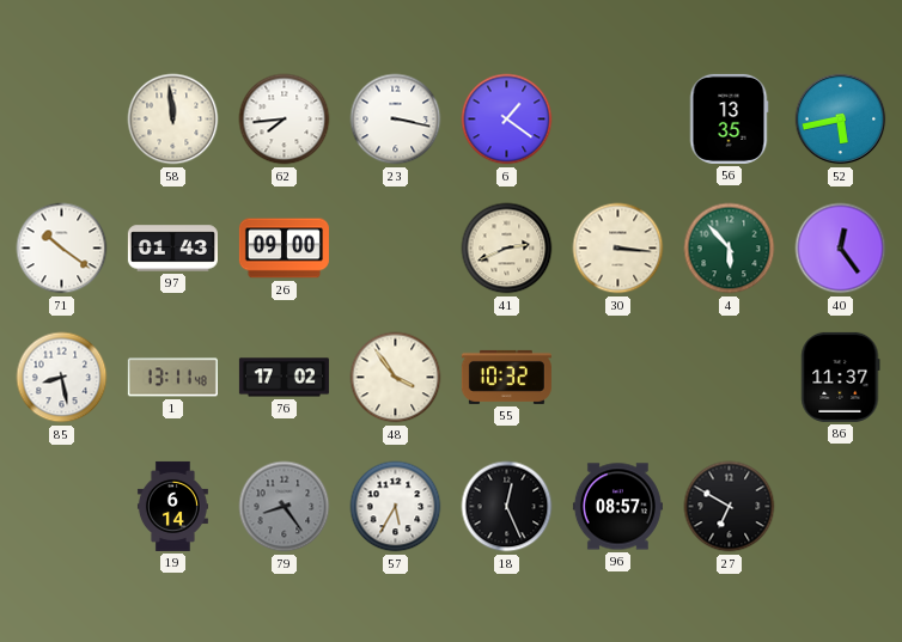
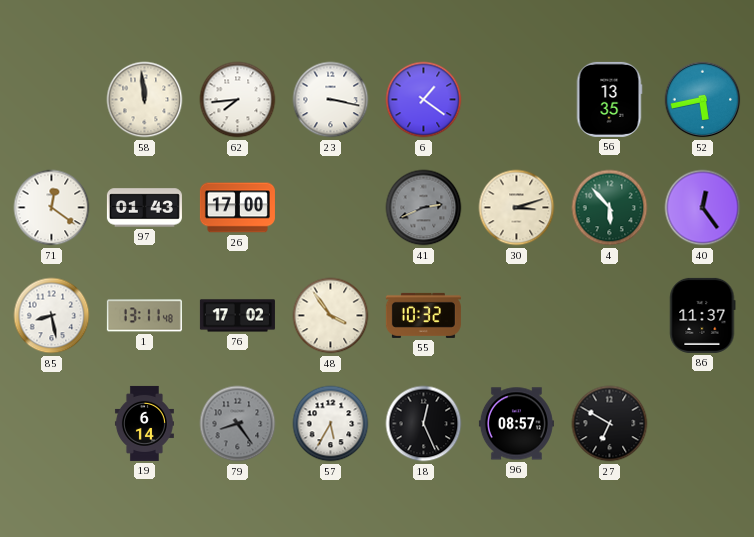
71: 10:21 -> 12:21
26: 09:00 -> 17:00
41 dial: cream -> grey
30: 3:16 -> 3:12
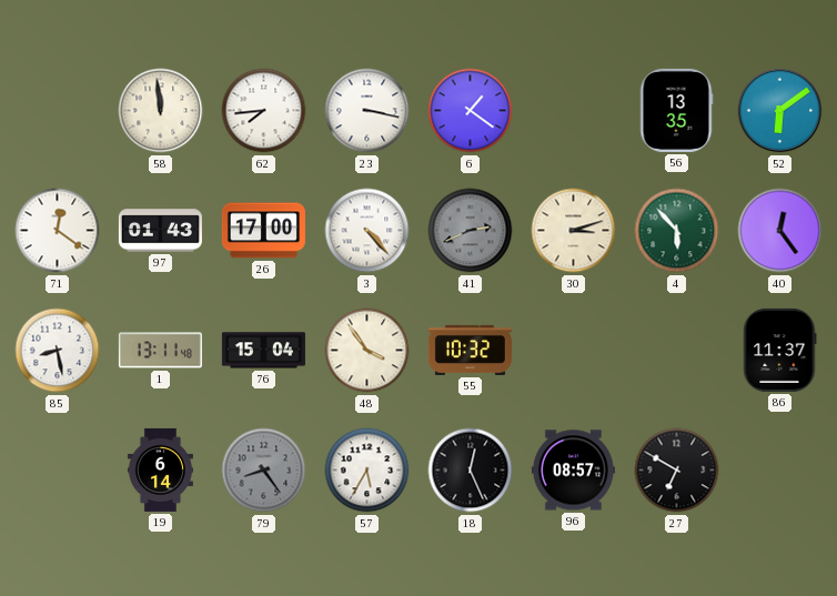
52: 5:43 -> 6:09
3: none -> 4:23
76: 17:02 -> 15:04
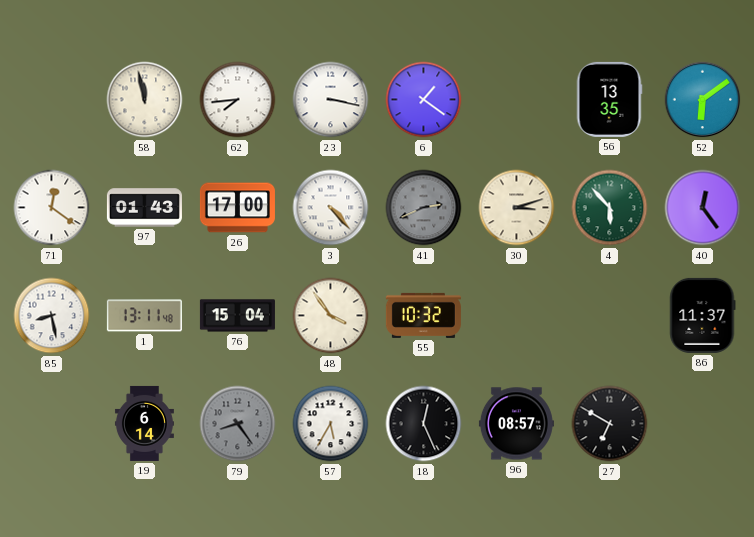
58: 11:59 -> 11:58
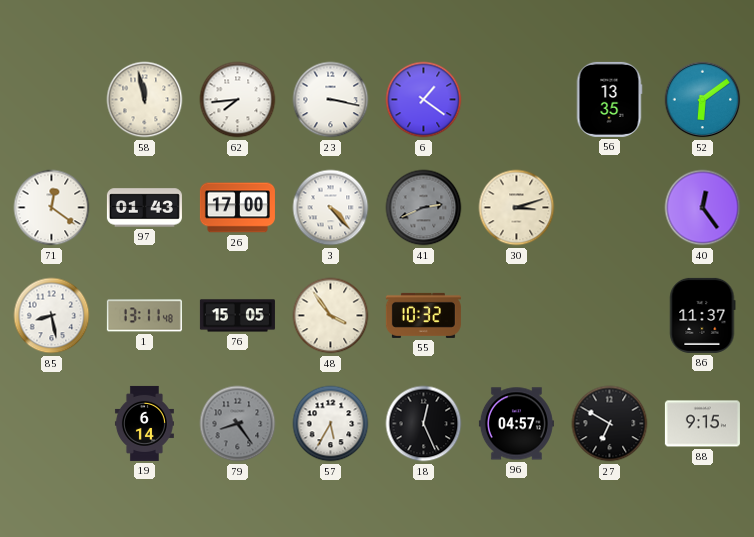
4: 5:53 -> none
76: 15:04 -> 15:05
96: 08:57 -> 04:57
88: none -> 9:15
